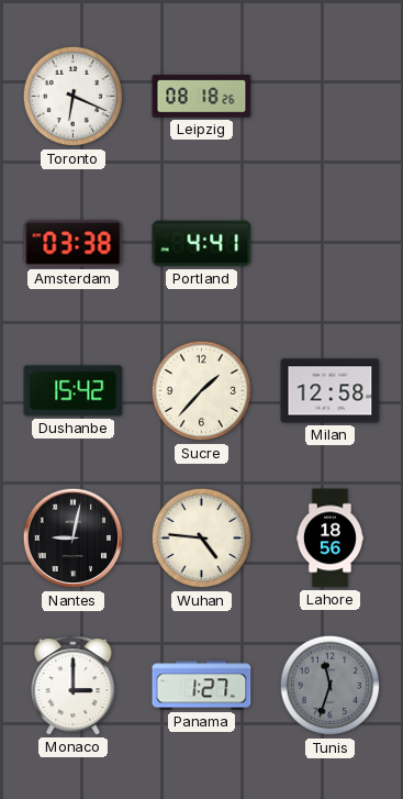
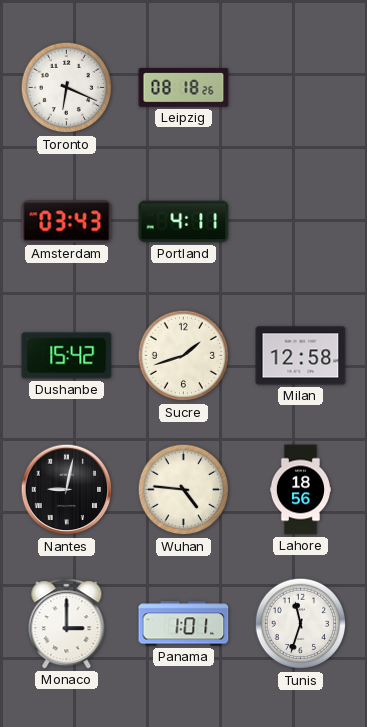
Amsterdam: 03:38 -> 03:43
Portland: 4:41 -> 4:11
Sucre: 1:37 -> 1:42
Panama: 1:27 -> 1:01
Tunis dial: grey -> white
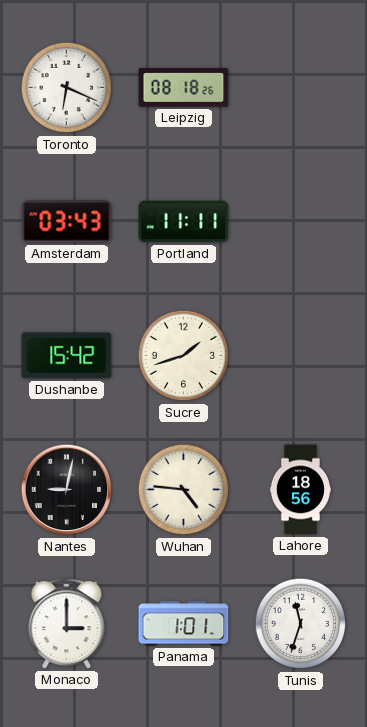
Portland: 4:11 -> 11:11
Milan: 12:58 -> none
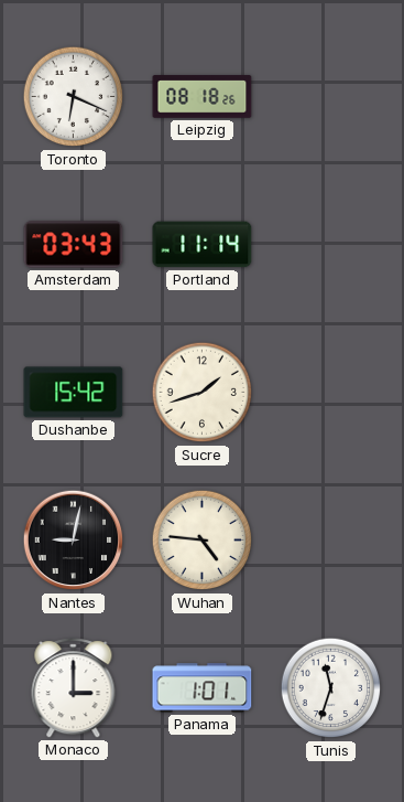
Portland: 11:11 -> 11:14
Lahore: 18:56 -> none
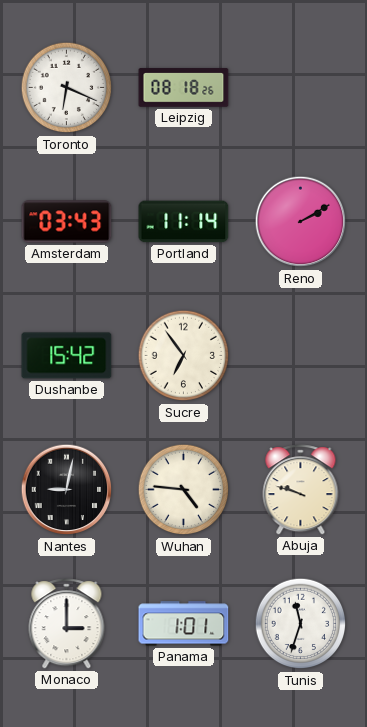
Reno: none -> 2:10
Sucre: 1:42 -> 6:54
Abuja: none -> 9:48
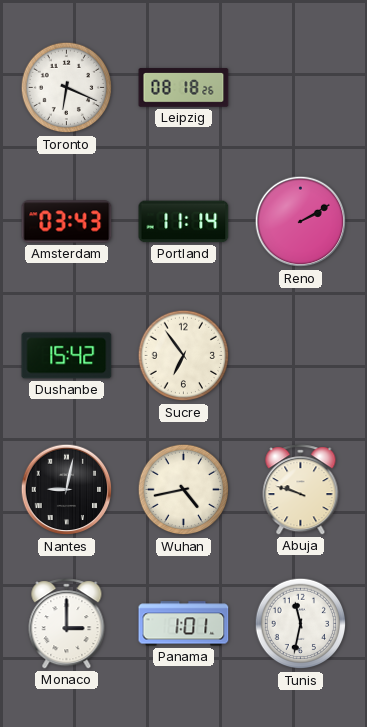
Wuhan: 4:46 -> 4:43
Tunis: 11:33 -> 11:32
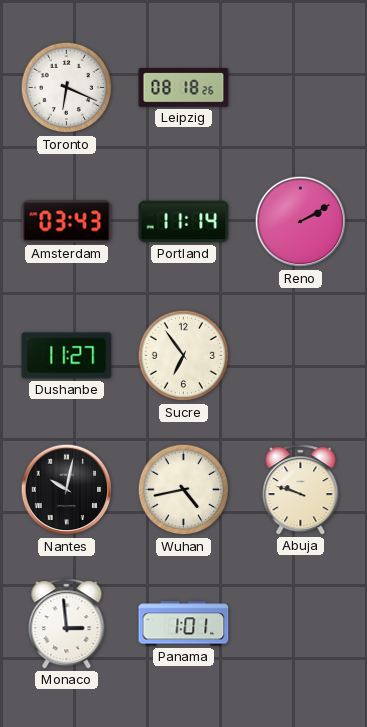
Dushanbe: 15:42 -> 11:27
Nantes: 9:02 -> 10:02
Monaco: 3:00 -> 2:59
Tunis: 11:32 -> none
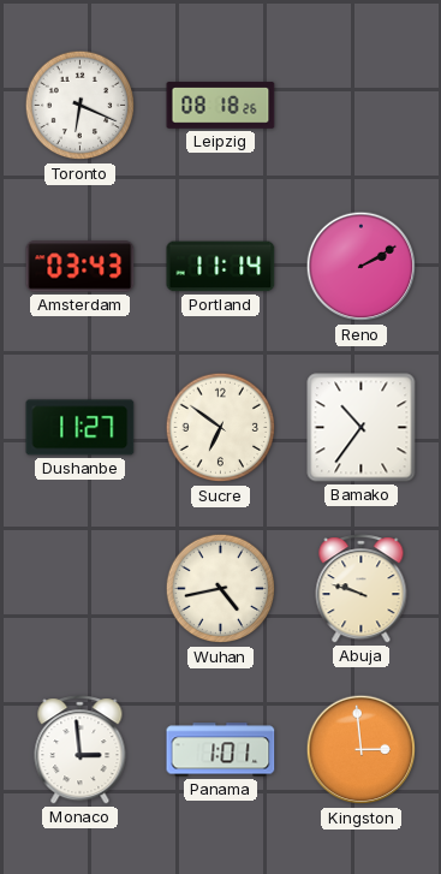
Sucre: 6:54 -> 6:51
Bamako: none -> 10:36
Nantes: 10:02 -> none
Kingston: none -> 2:59
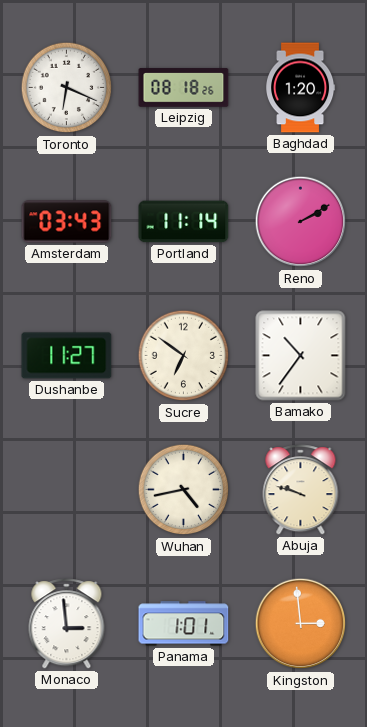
Baghdad: none -> 1:20
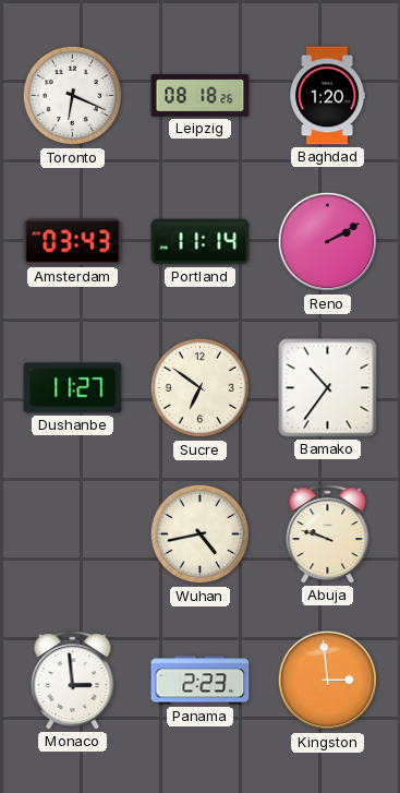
Panama: 1:01 -> 2:23
